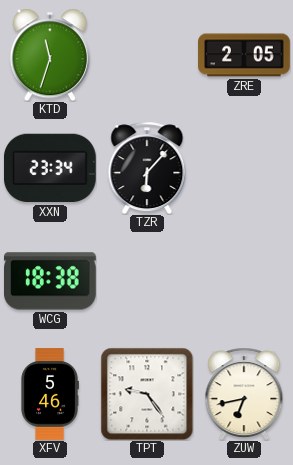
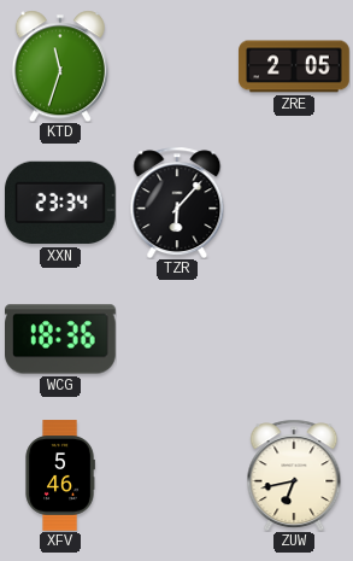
WCG: 18:38 -> 18:36
TPT: 9:24 -> none
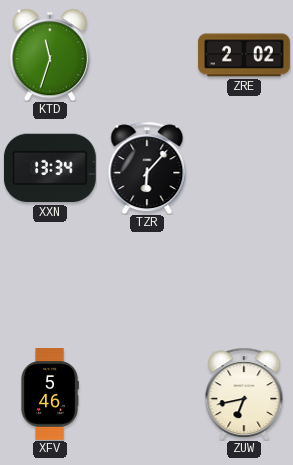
ZRE: 2:05 -> 2:02
XXN: 23:34 -> 13:34
WCG: 18:36 -> none
